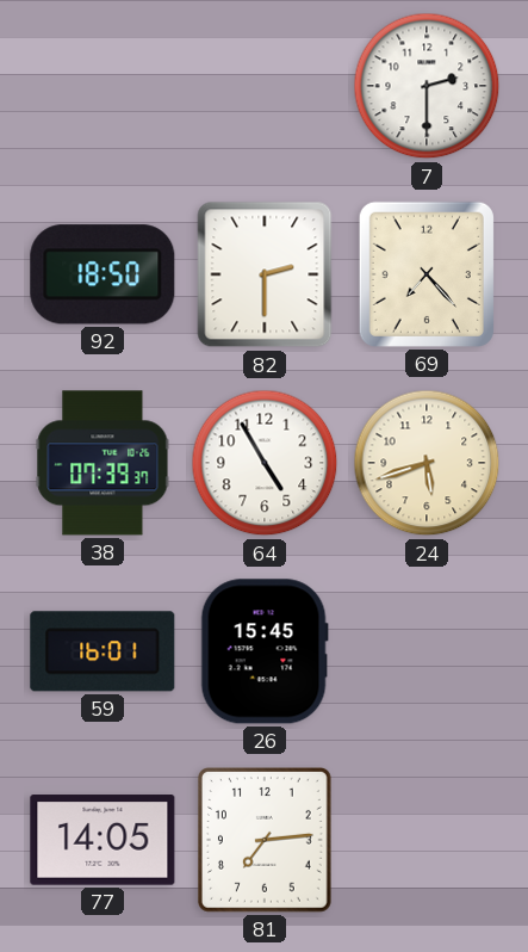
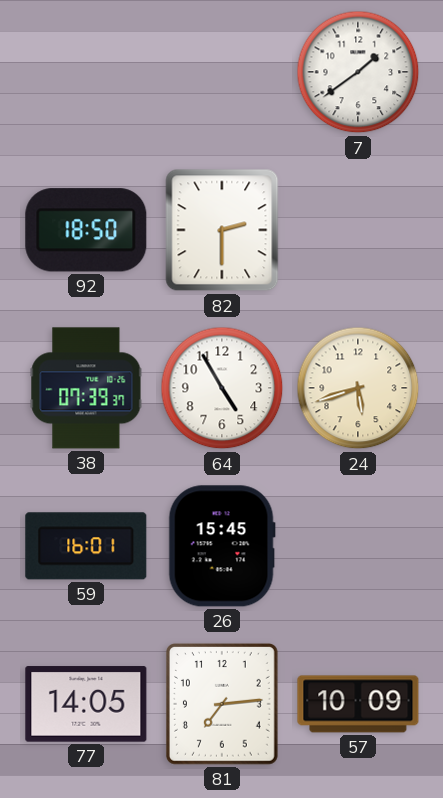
7: 2:30 -> 1:39
69: 7:23 -> none
57: none -> 10:09
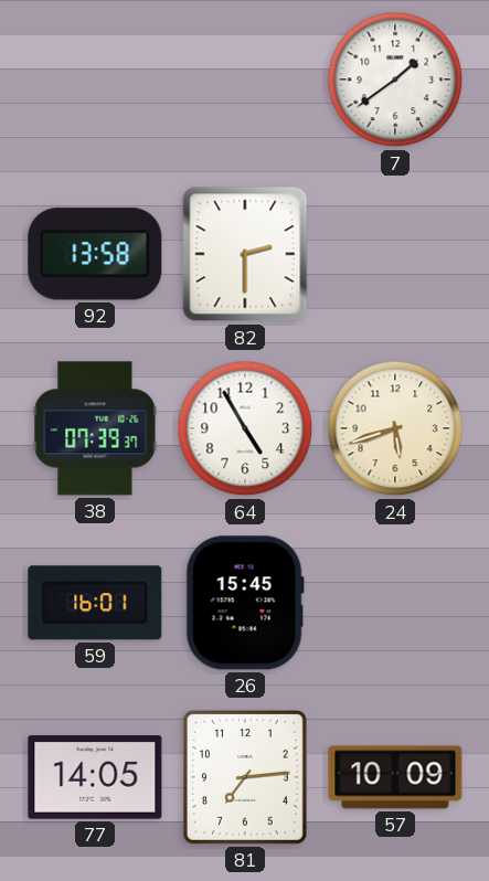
92: 18:50 -> 13:58
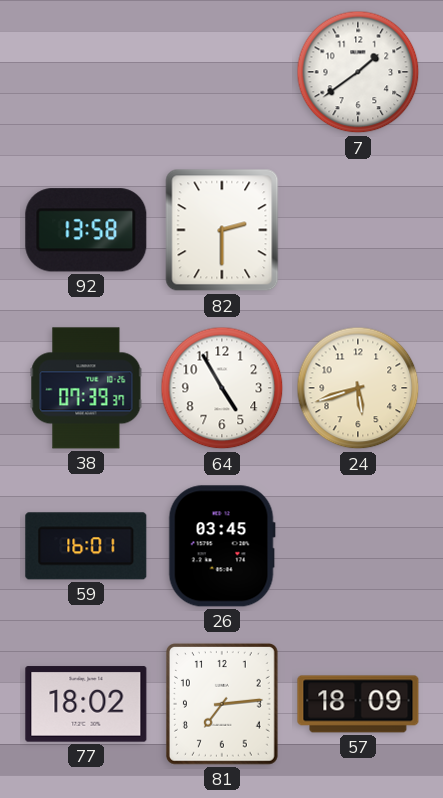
26: 15:45 -> 03:45
77: 14:05 -> 18:02
57: 10:09 -> 18:09
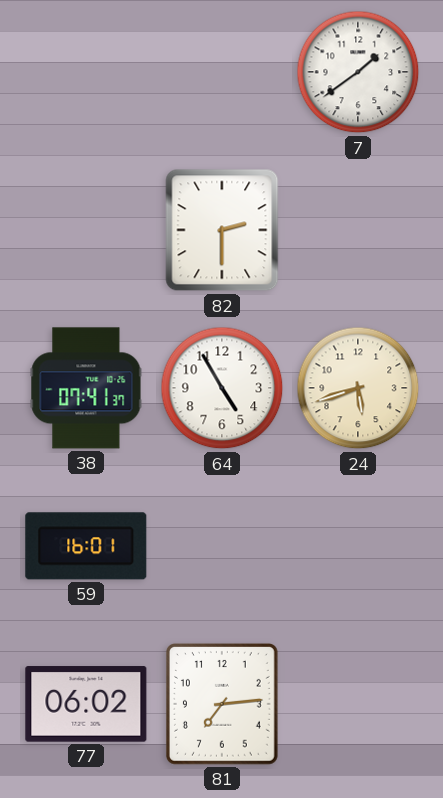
92: 13:58 -> none
38: 07:39 -> 07:41
26: 03:45 -> none
77: 18:02 -> 06:02
57: 18:09 -> none
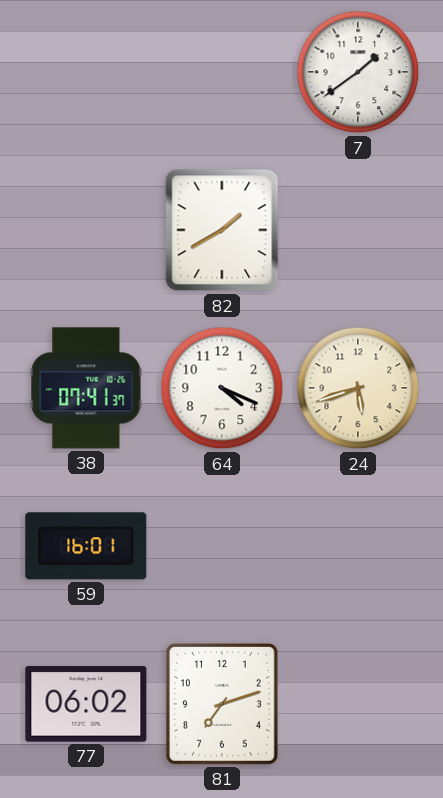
82: 2:30 -> 1:40
64: 4:55 -> 4:19
81: 7:14 -> 7:12
